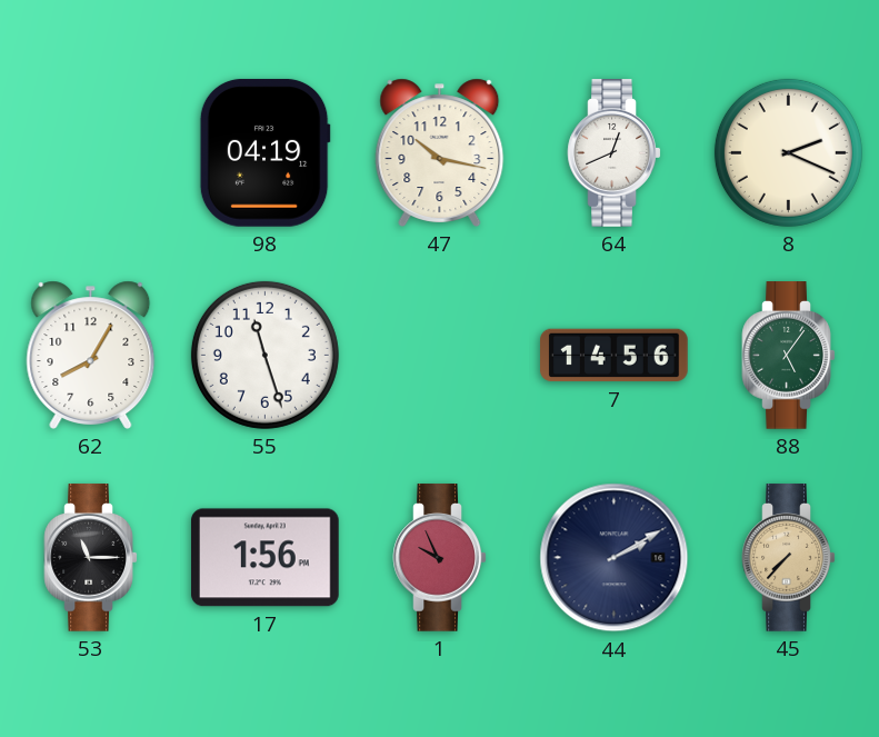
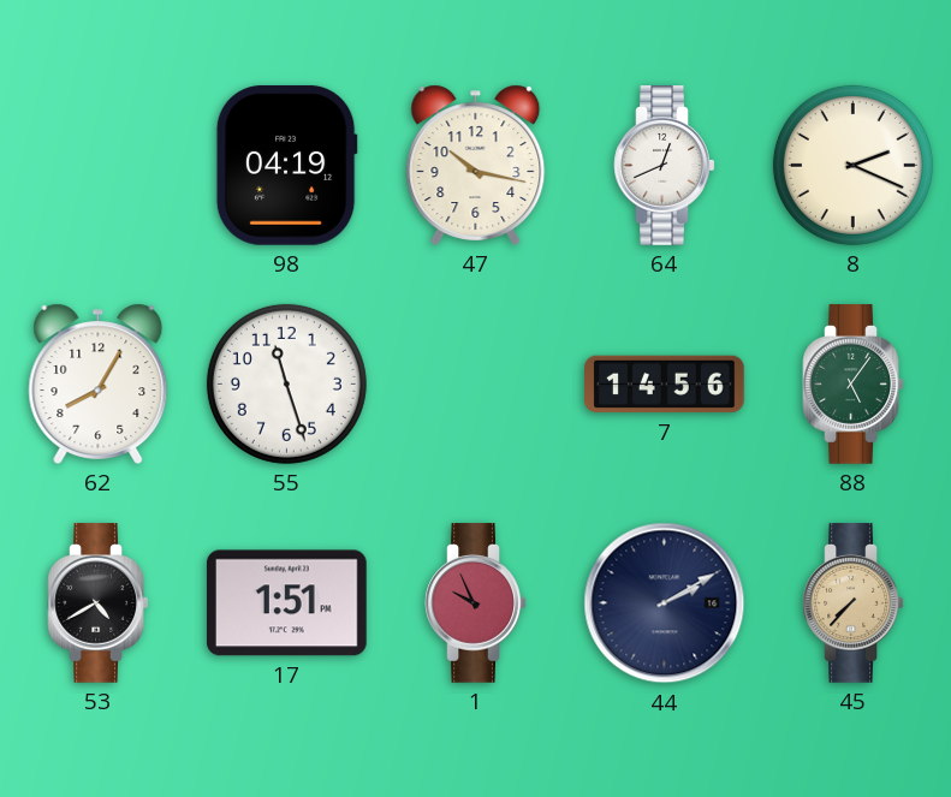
53: 11:15 -> 4:40
17: 1:56 -> 1:51
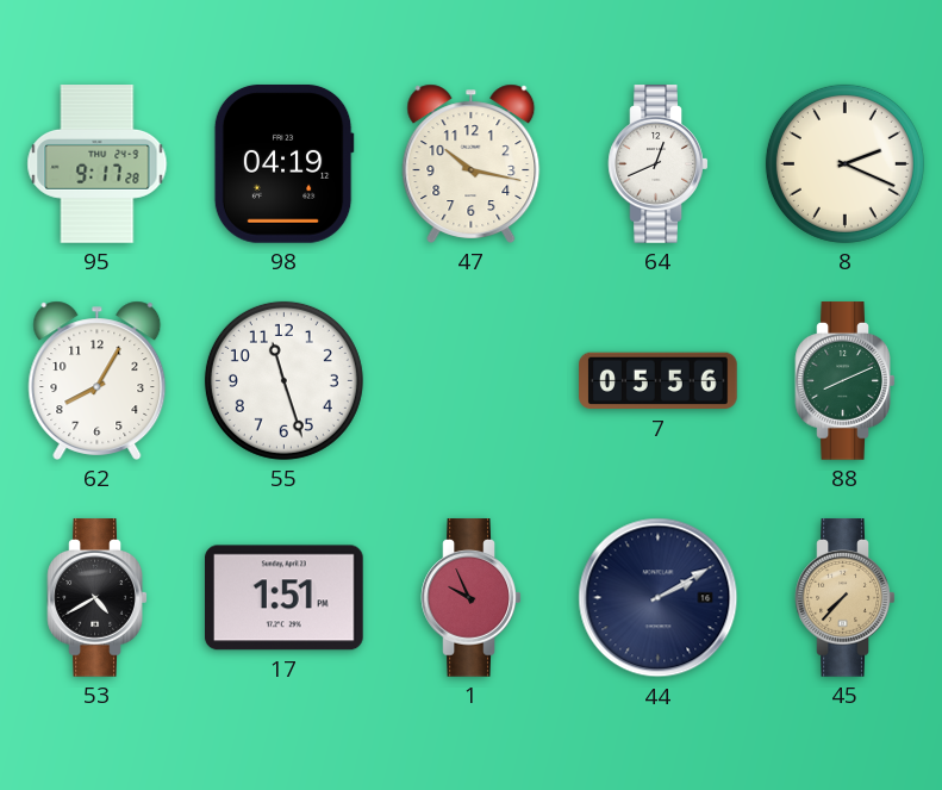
95: none -> 9:17
7: 14:56 -> 05:56
88: 5:06 -> 8:11
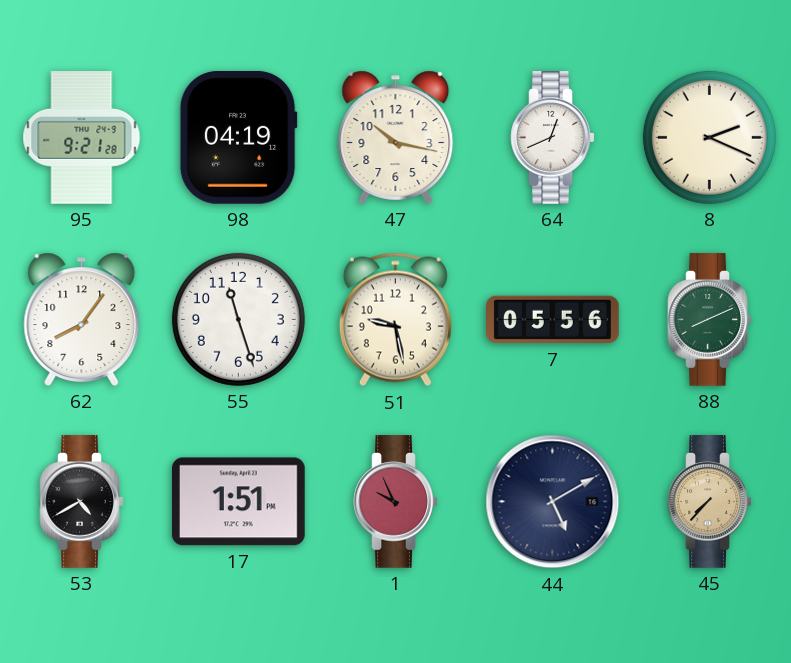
95: 9:17 -> 9:21
62: 8:05 -> 8:06
51: none -> 9:28
44: 2:10 -> 5:10
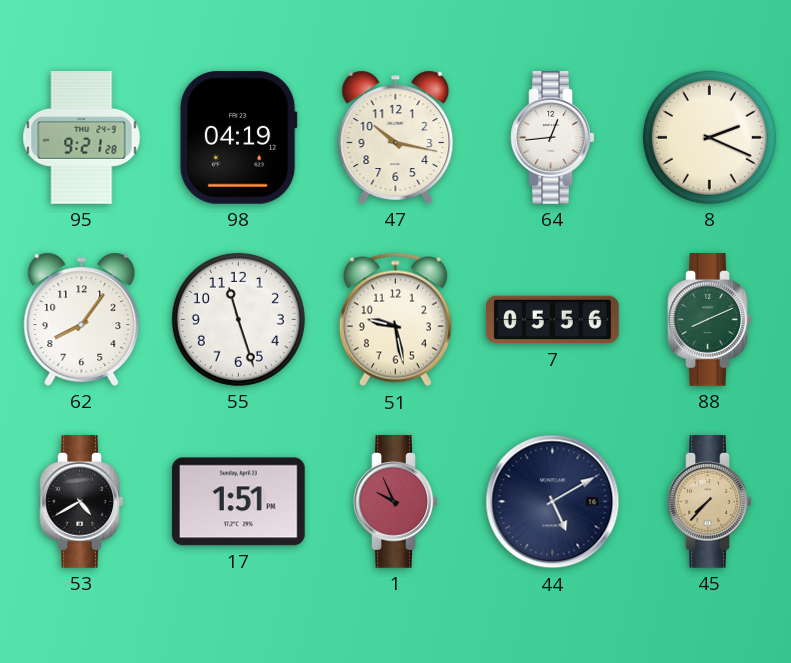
64: 12:41 -> 12:44
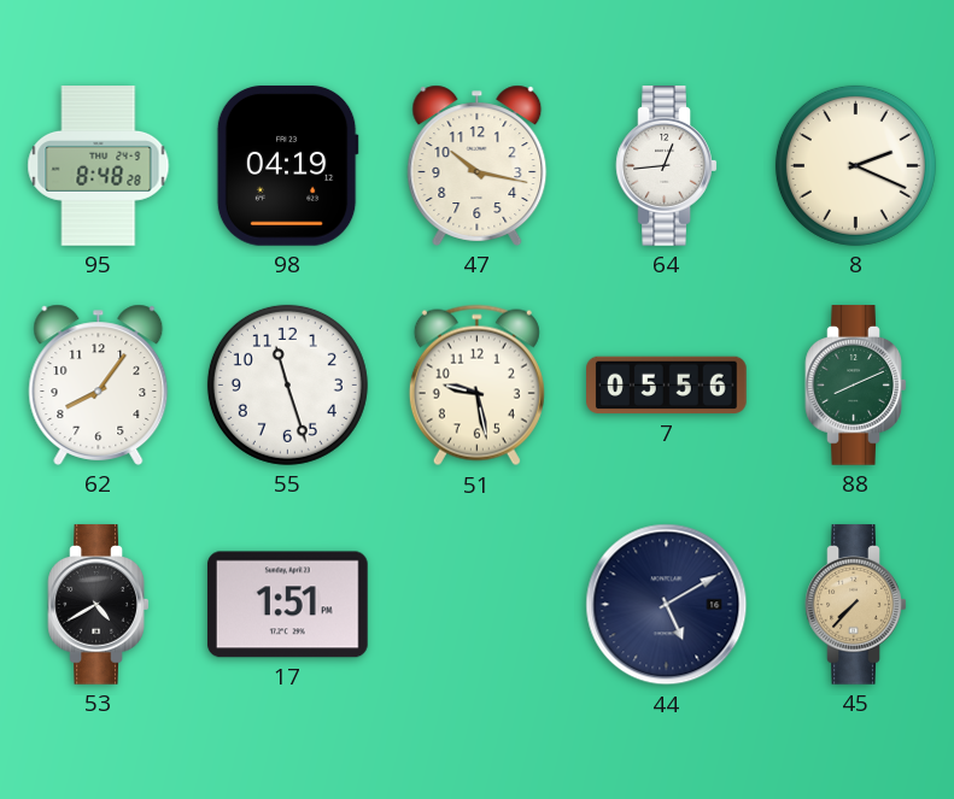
95: 9:21 -> 8:48
1: 9:56 -> none
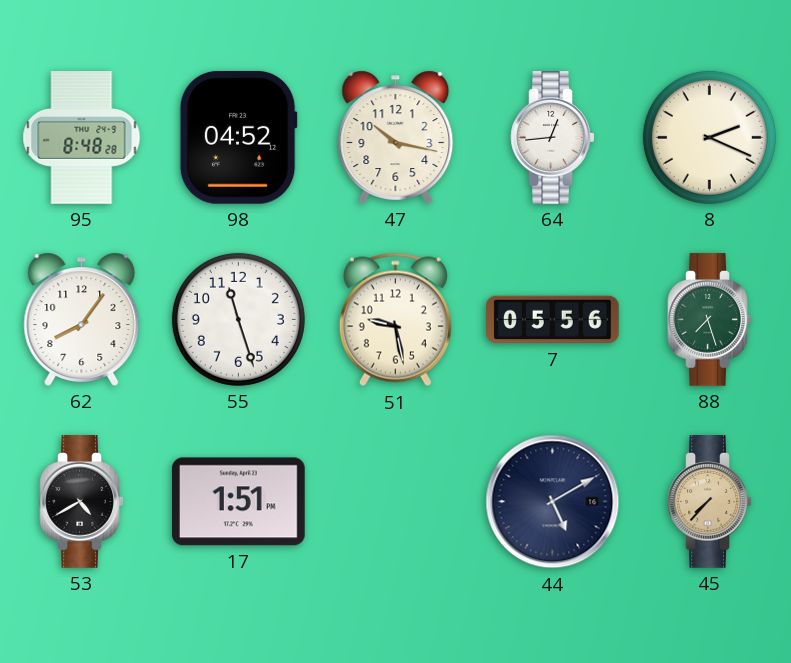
98: 04:19 -> 04:52
88: 8:11 -> 7:27
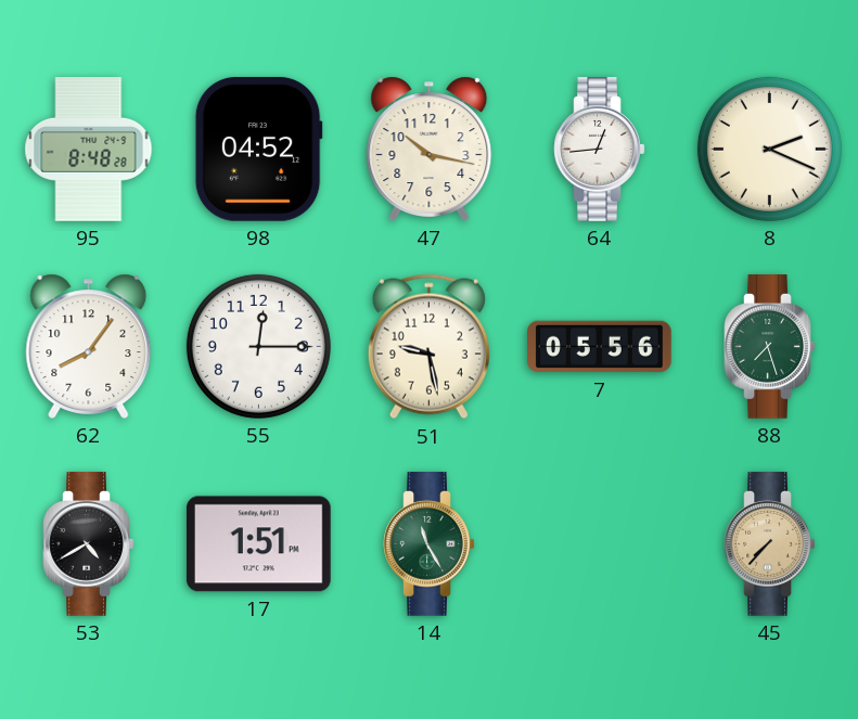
55: 11:27 -> 12:15
14: none -> 11:25
44: 5:10 -> none
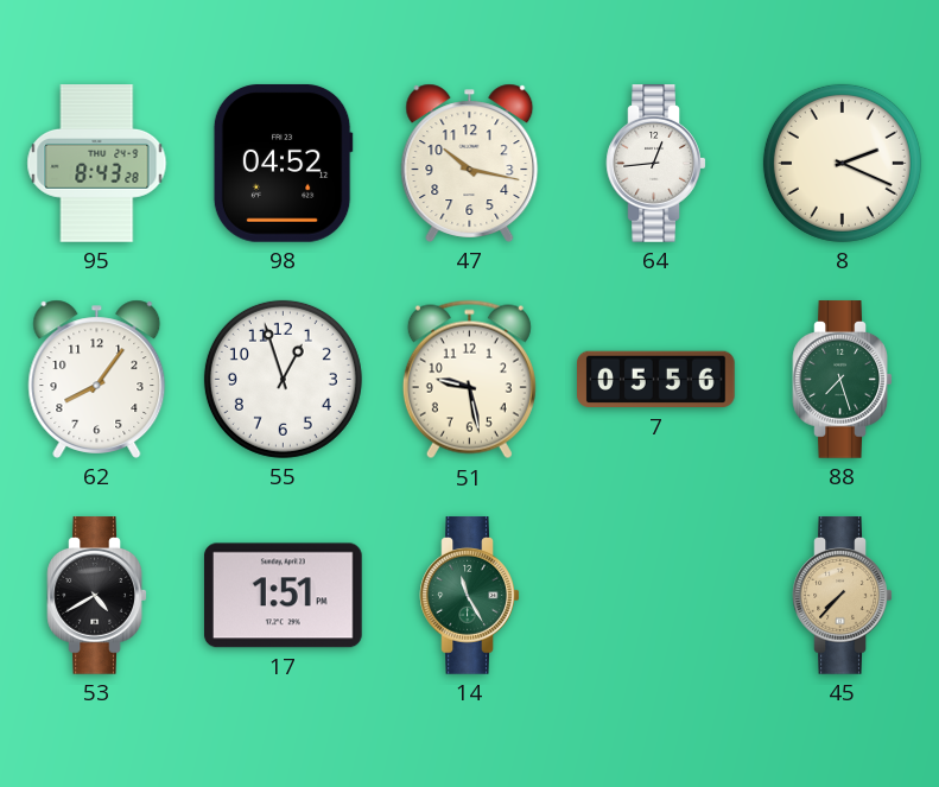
95: 8:48 -> 8:43
55: 12:15 -> 12:57
